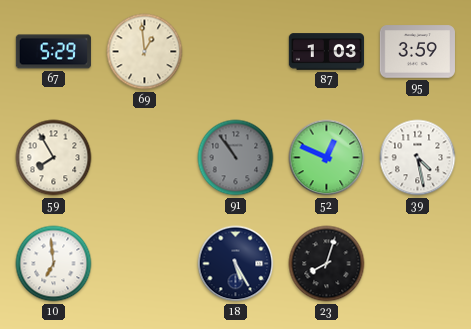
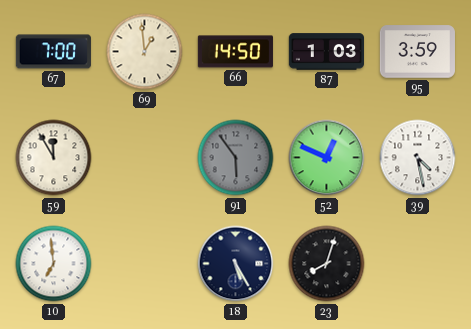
67: 5:29 -> 7:00
66: none -> 14:50
59: 7:55 -> 11:55
91: 10:54 -> 5:54
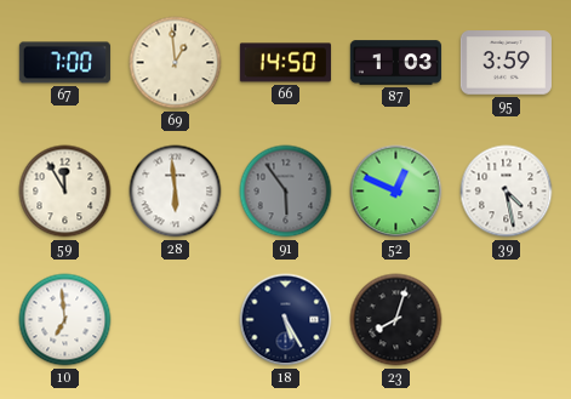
28: none -> 5:59
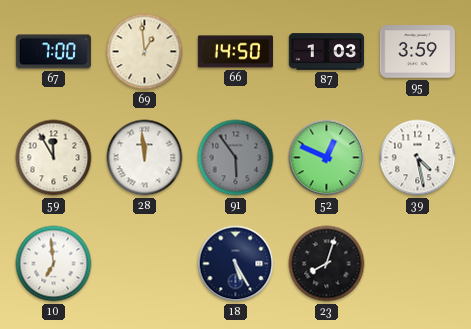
28: 5:59 -> 11:59
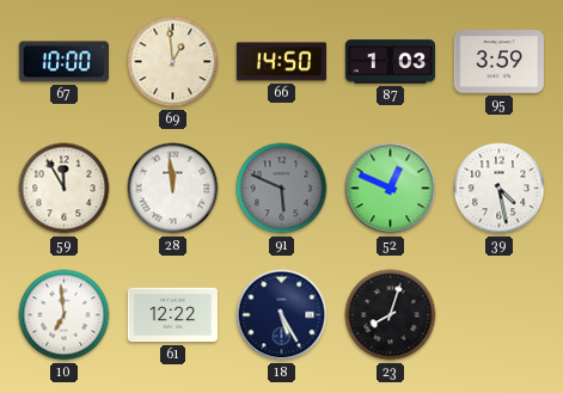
67: 7:00 -> 10:00
91: 5:54 -> 5:49
61: none -> 12:22
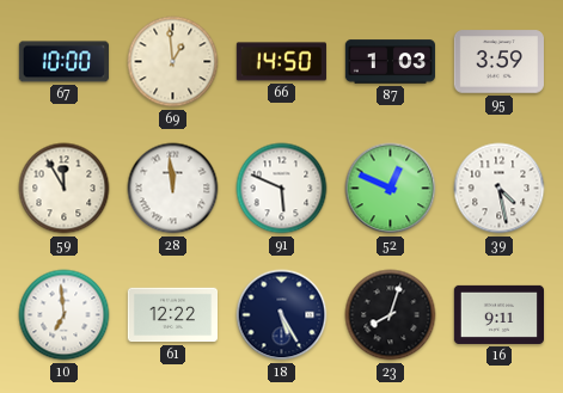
91 dial: grey -> white
16: none -> 9:11
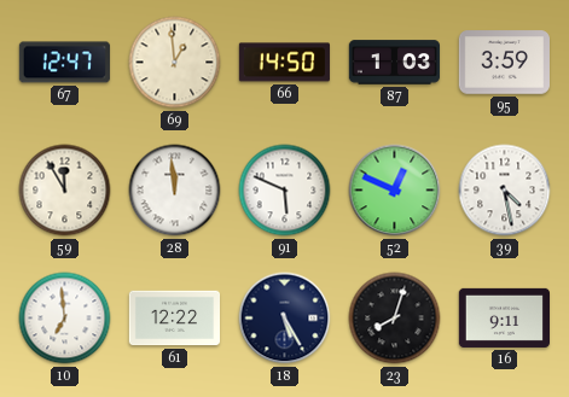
67: 10:00 -> 12:47
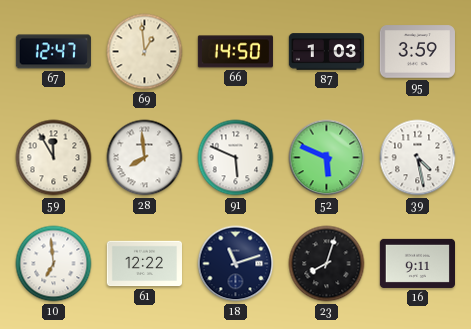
28: 11:59 -> 7:59
52: 12:49 -> 5:49
18: 5:25 -> 11:12
